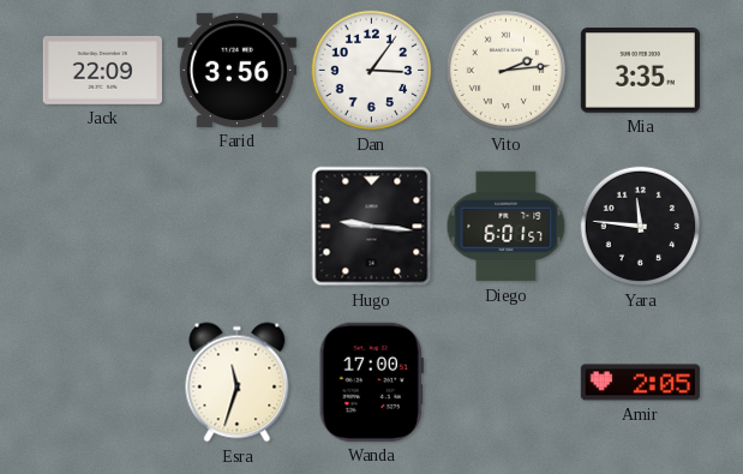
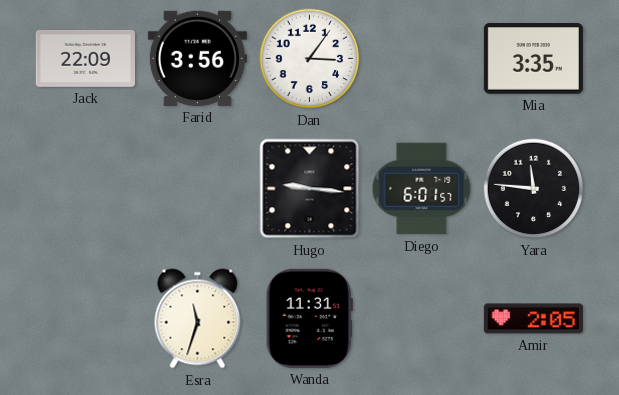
Vito: 2:14 -> none
Wanda: 17:00 -> 11:31
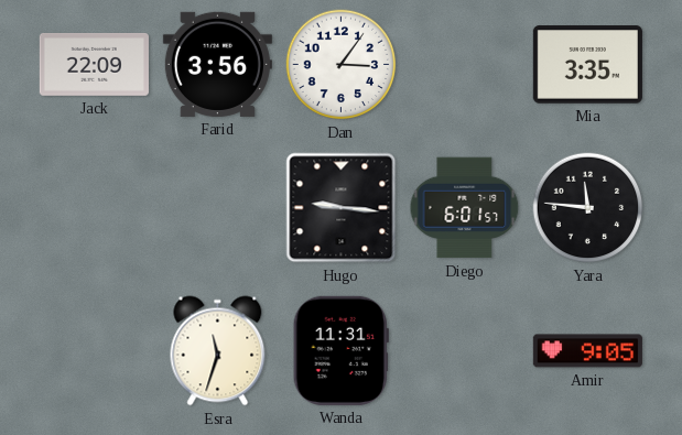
Amir: 2:05 -> 9:05
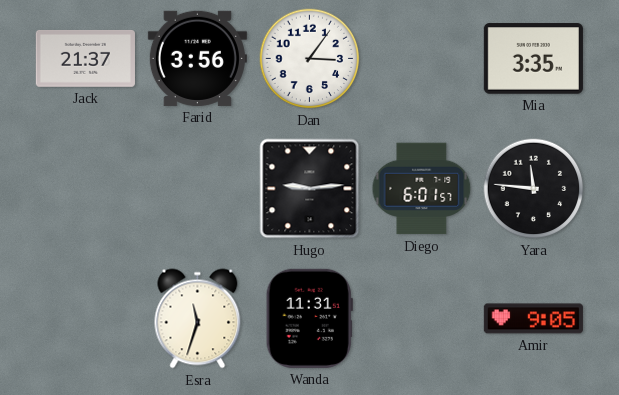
Jack: 22:09 -> 21:37
Hugo: 9:16 -> 9:14
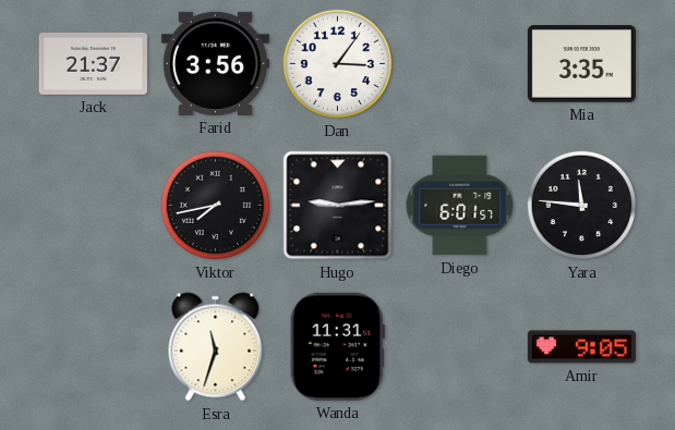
Viktor: none -> 7:43
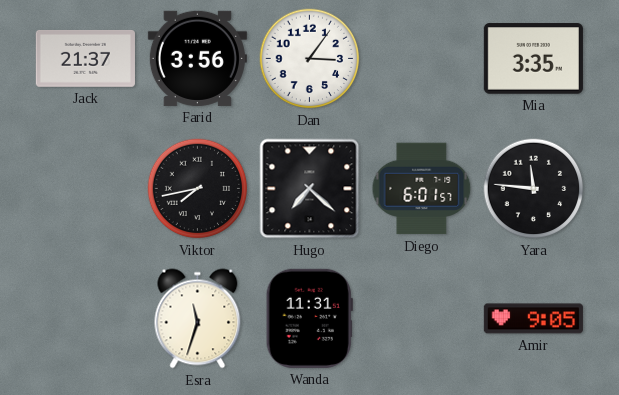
Hugo: 9:14 -> 7:22
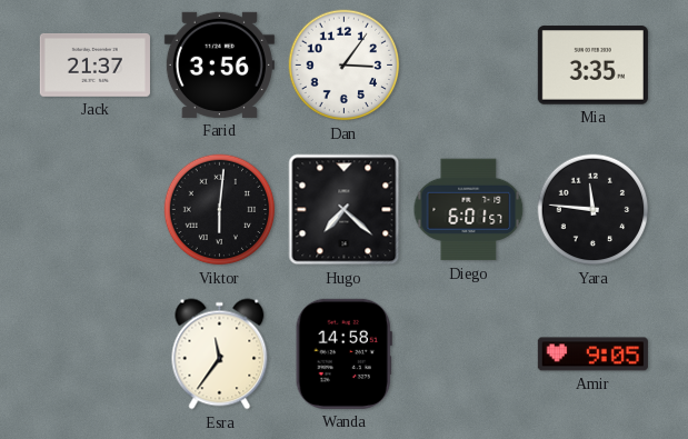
Viktor: 7:43 -> 6:01
Esra: 11:33 -> 11:36
Wanda: 11:31 -> 14:58
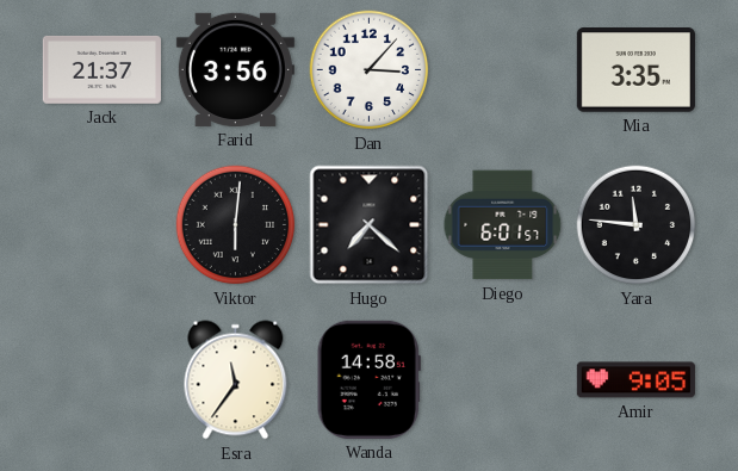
Dan: 3:06 -> 3:07
